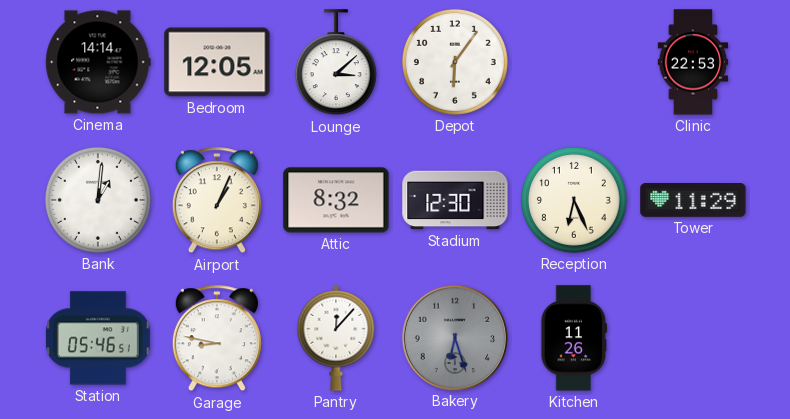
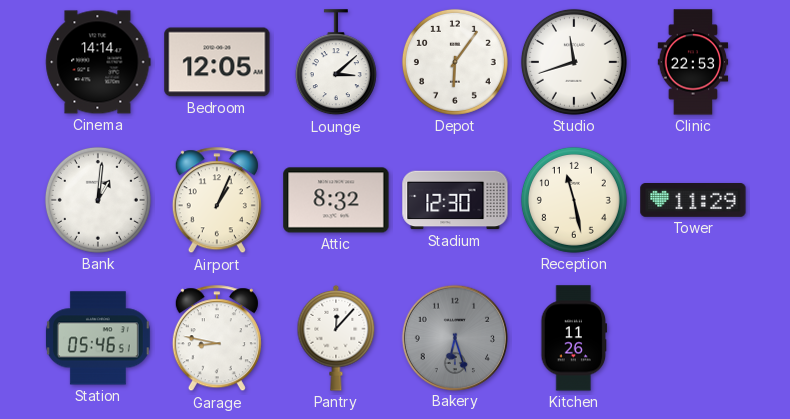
Studio: none -> 11:42
Reception: 6:26 -> 11:28
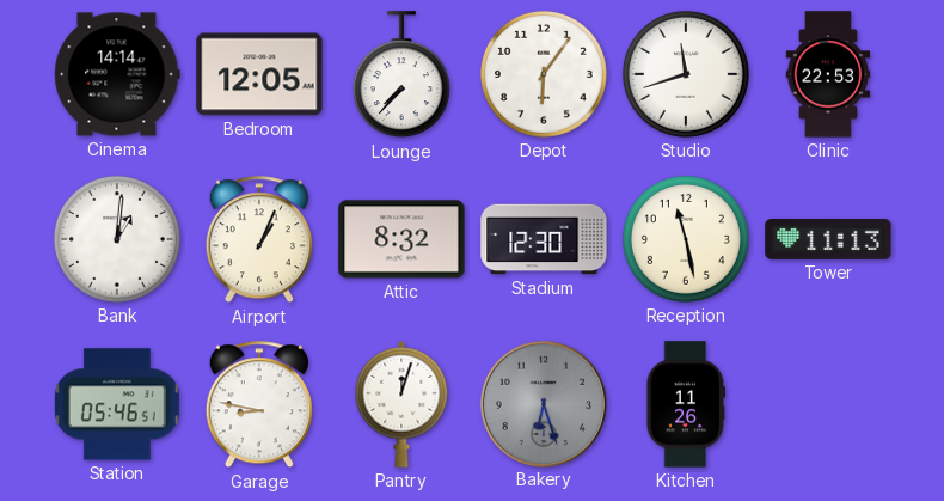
Lounge: 3:08 -> 7:37
Tower: 11:29 -> 11:13
Pantry: 12:07 -> 12:03
